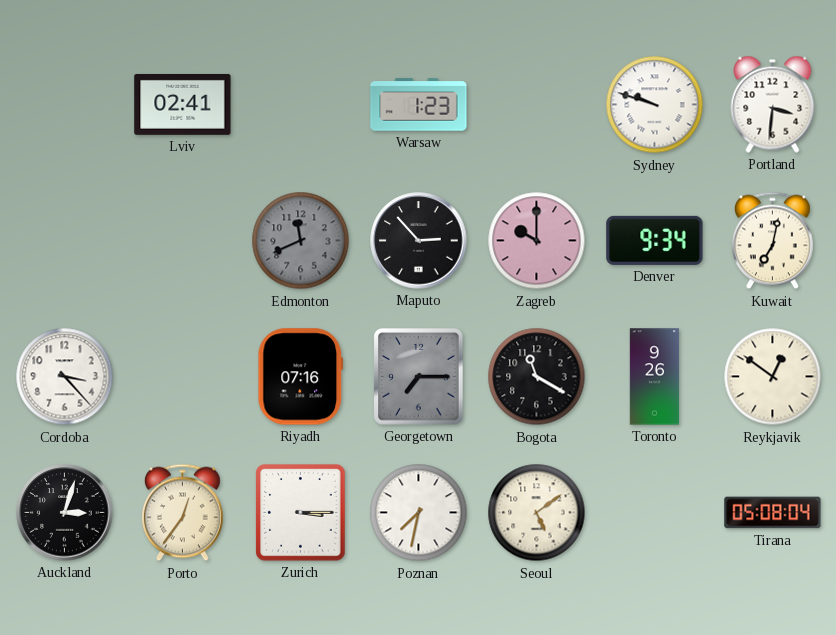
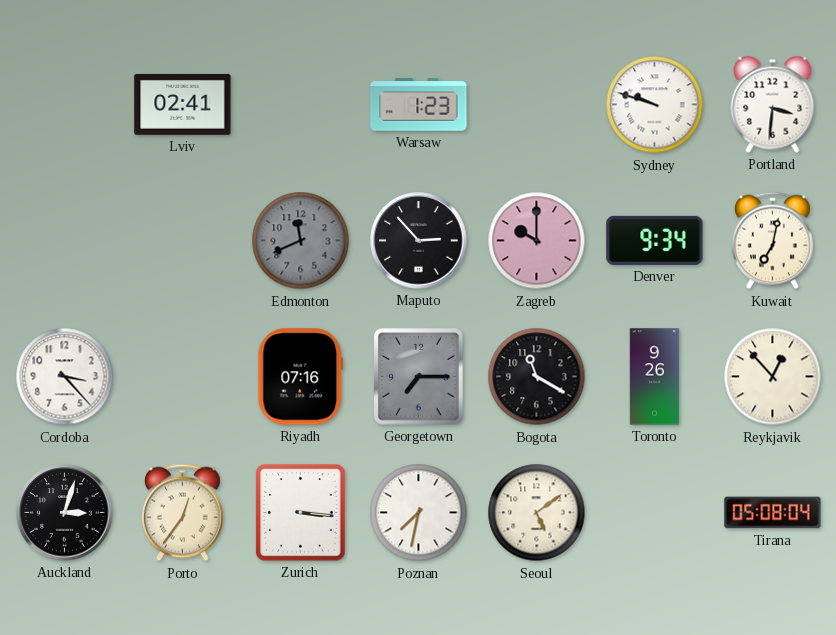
Reykjavik: 12:51 -> 12:53
Zurich: 3:15 -> 3:16
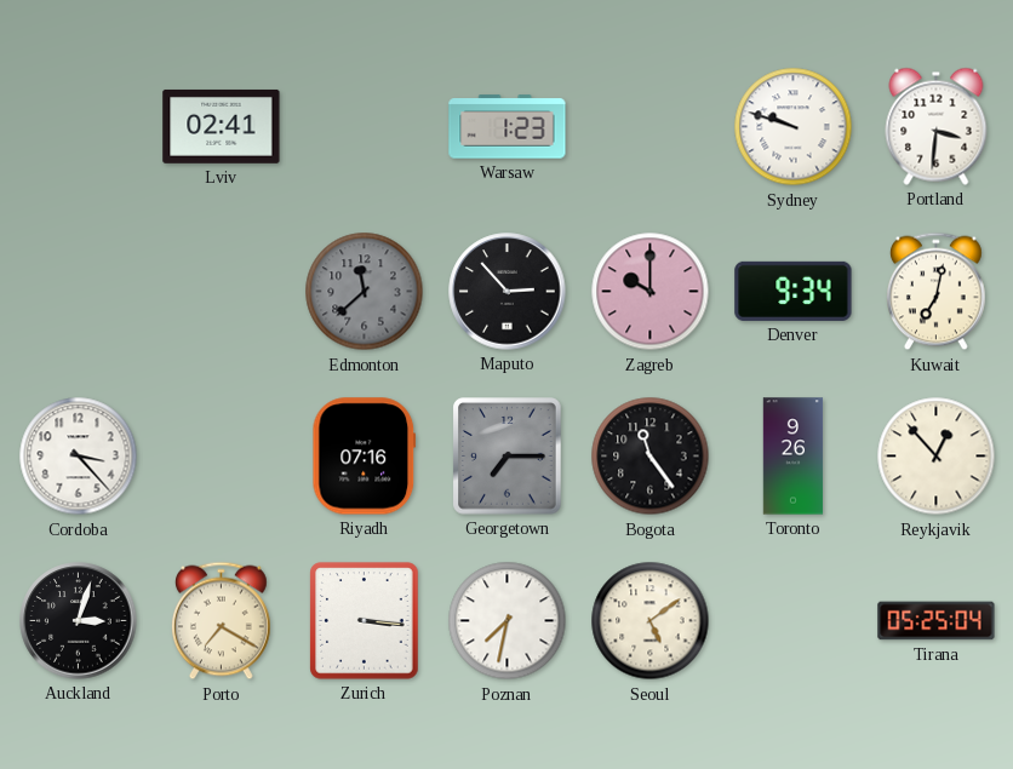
Edmonton: 11:41 -> 11:38
Bogota: 11:20 -> 11:24
Porto: 12:36 -> 7:20
Tirana: 05:08 -> 05:25
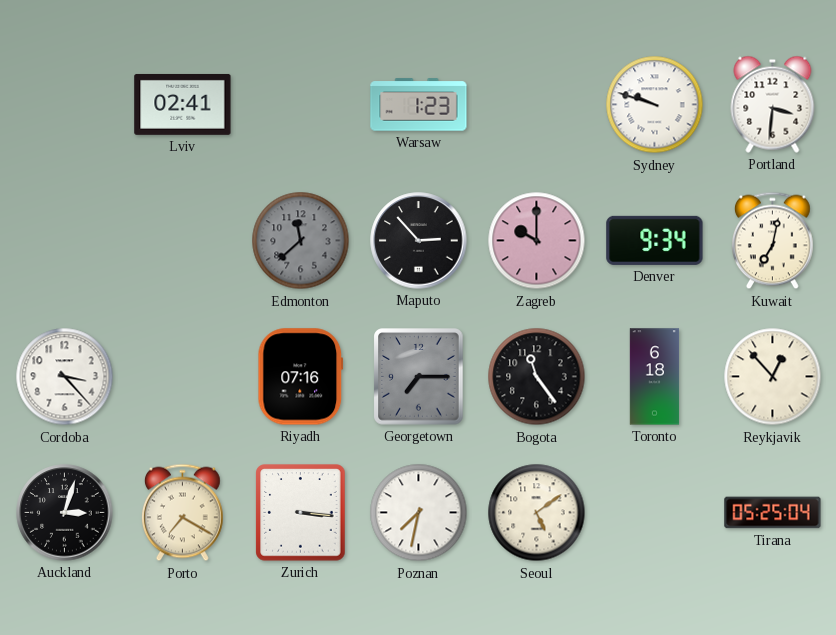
Toronto: 9:26 -> 6:18
